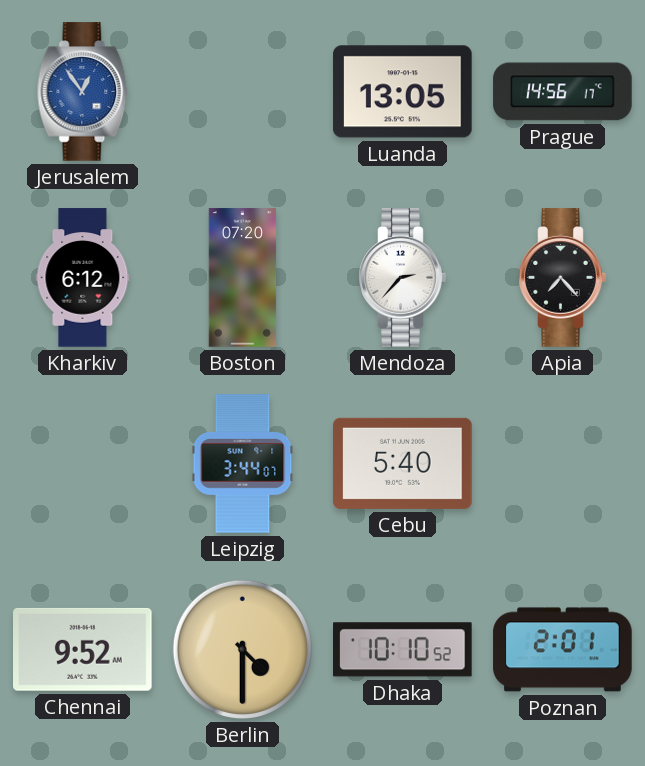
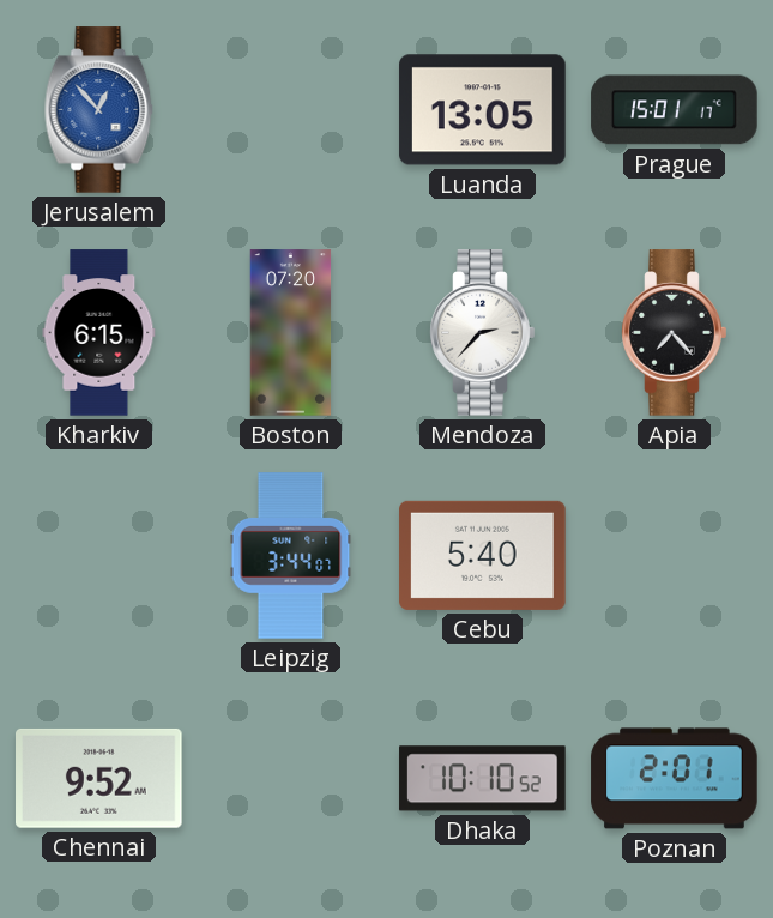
Jerusalem: 12:54 -> 12:53
Prague: 14:56 -> 15:01
Kharkiv: 6:12 -> 6:15
Berlin: 4:30 -> none
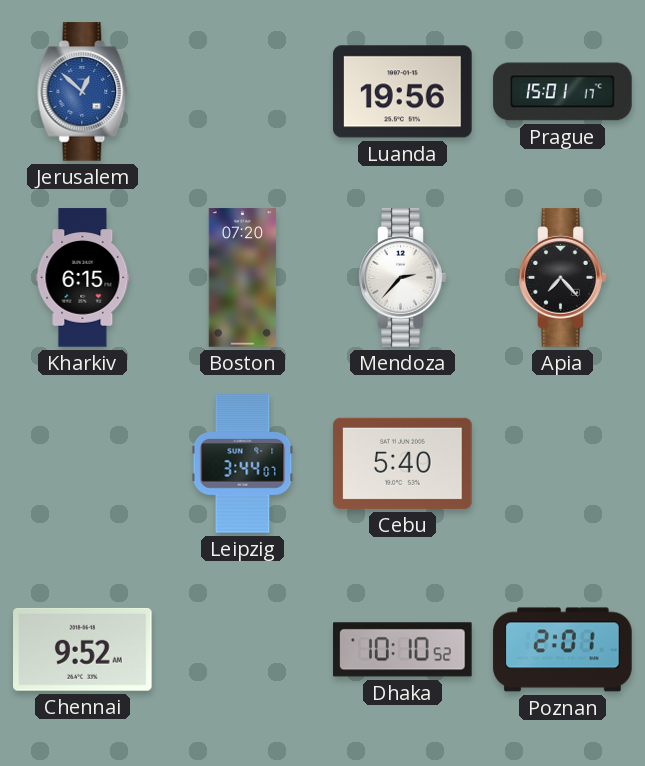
Jerusalem: 12:53 -> 12:52
Luanda: 13:05 -> 19:56
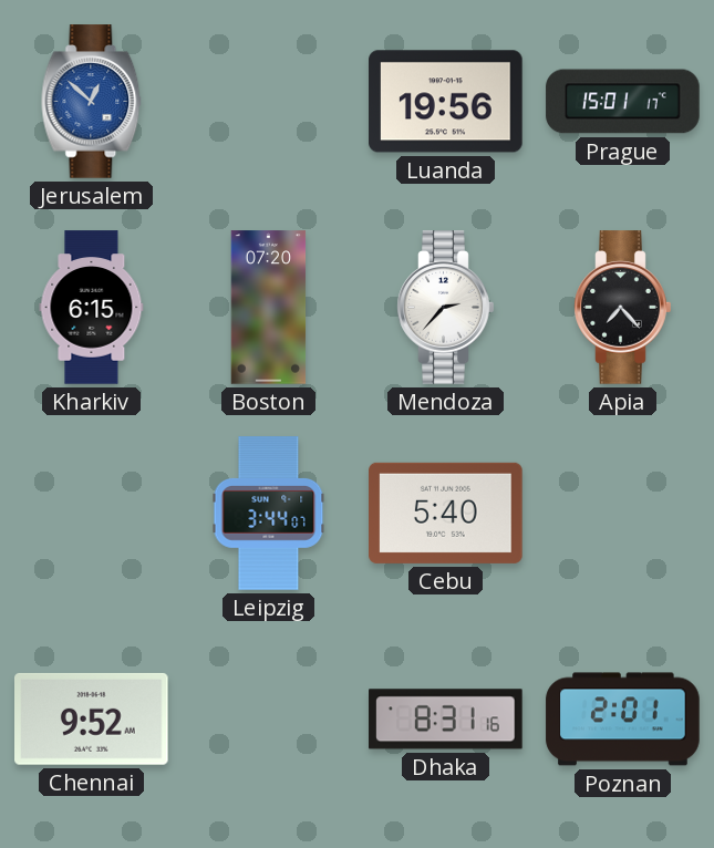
Dhaka: 10:10 -> 8:31
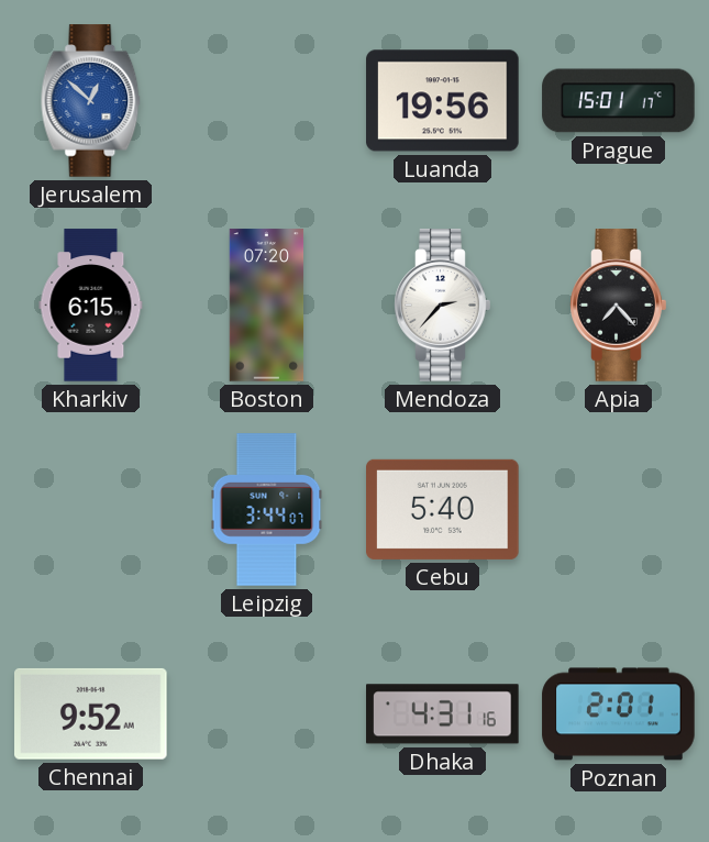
Dhaka: 8:31 -> 4:31
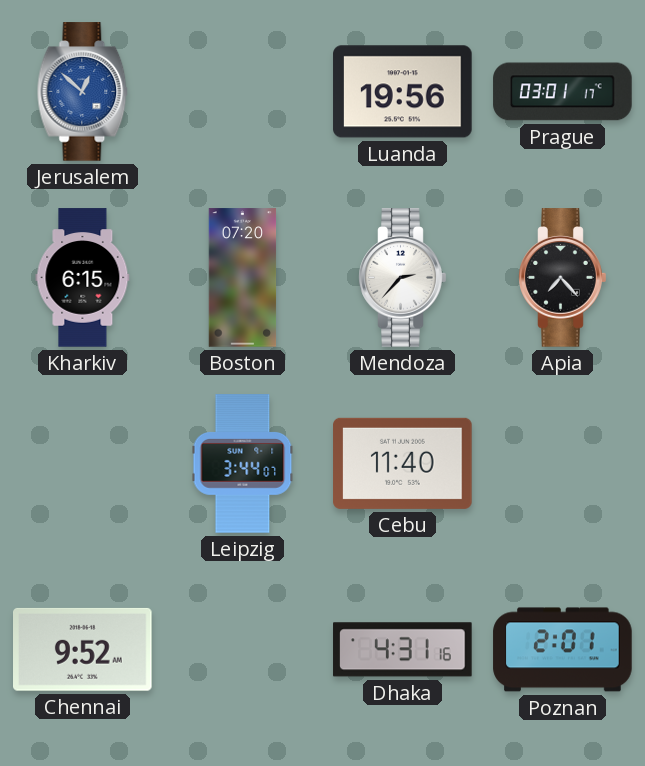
Prague: 15:01 -> 03:01
Cebu: 5:40 -> 11:40
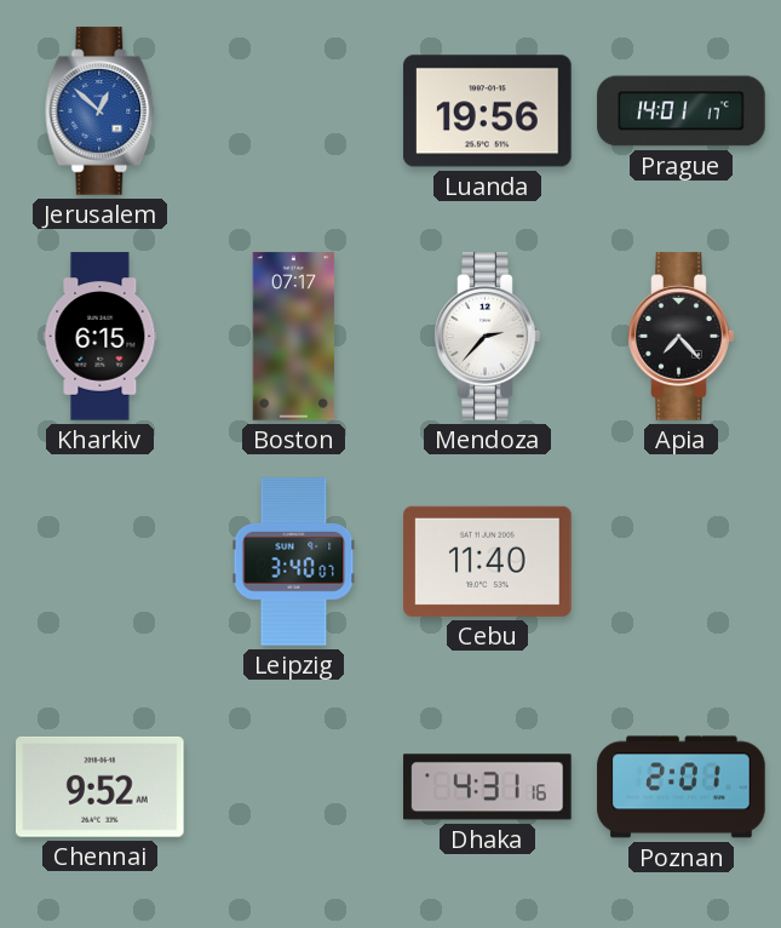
Prague: 03:01 -> 14:01
Boston: 07:20 -> 07:17
Leipzig: 3:44 -> 3:40
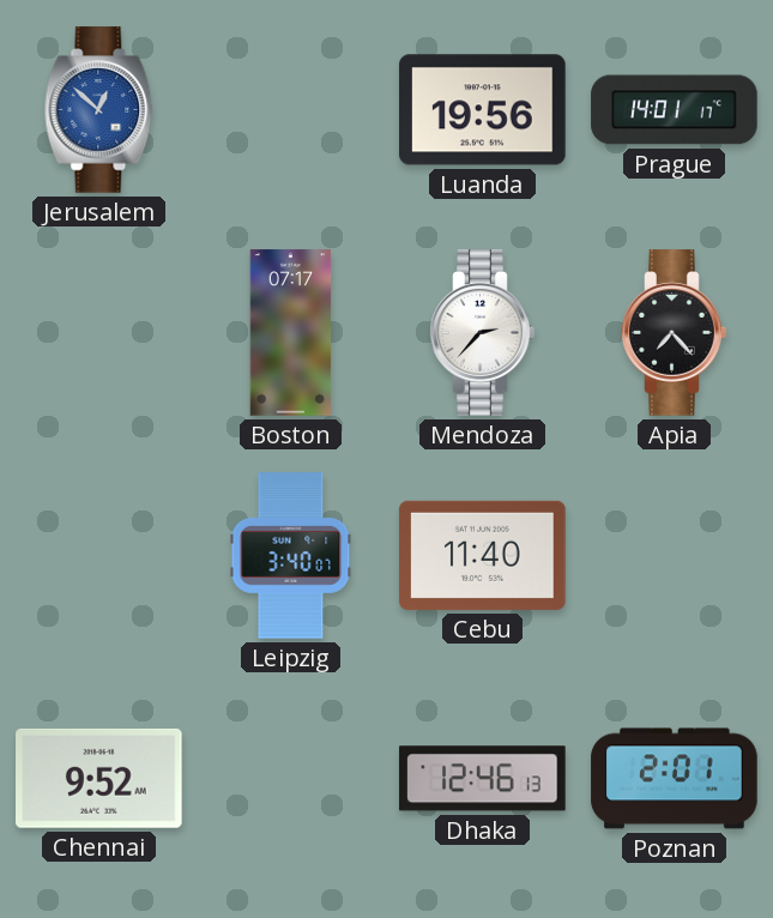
Kharkiv: 6:15 -> none
Dhaka: 4:31 -> 12:46
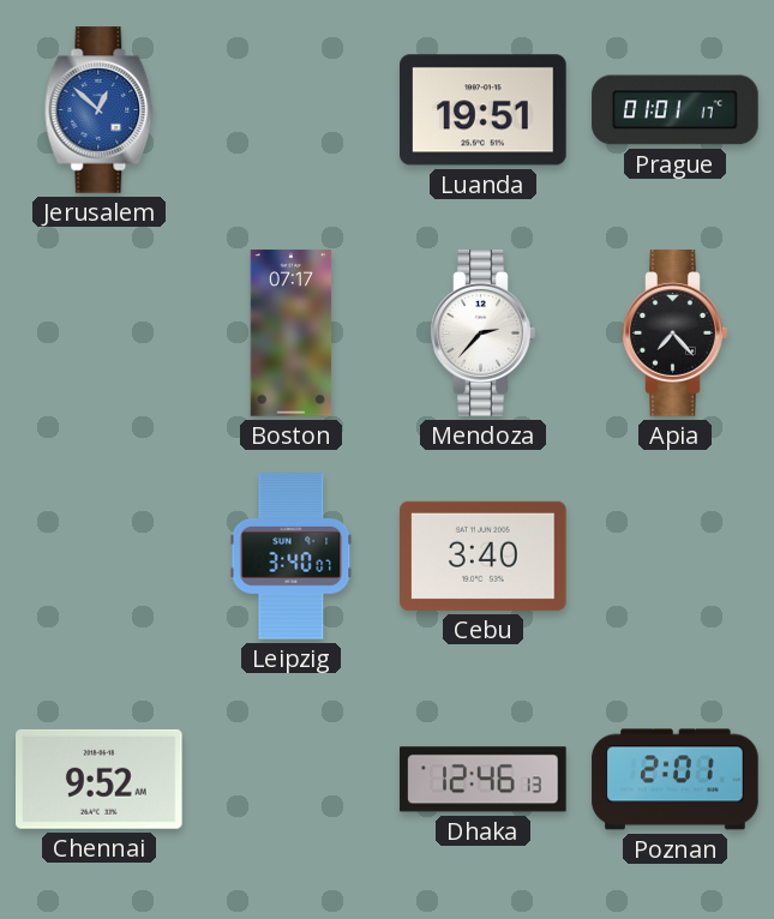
Luanda: 19:56 -> 19:51
Prague: 14:01 -> 01:01
Cebu: 11:40 -> 3:40
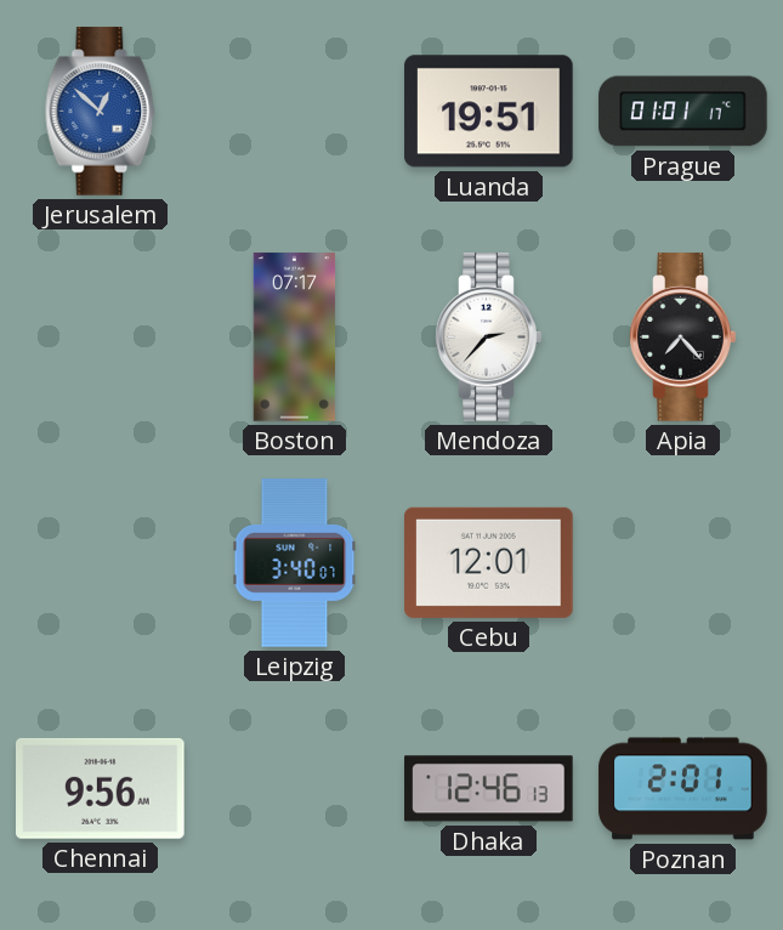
Cebu: 3:40 -> 12:01
Chennai: 9:52 -> 9:56
